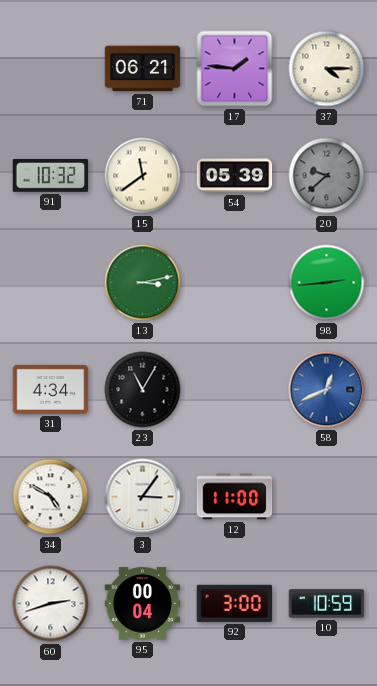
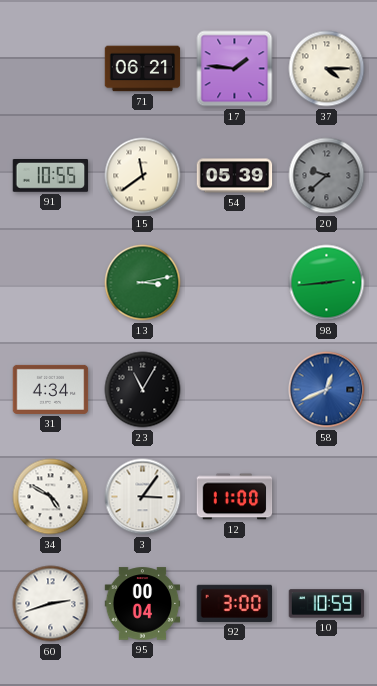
91: 10:32 -> 10:55
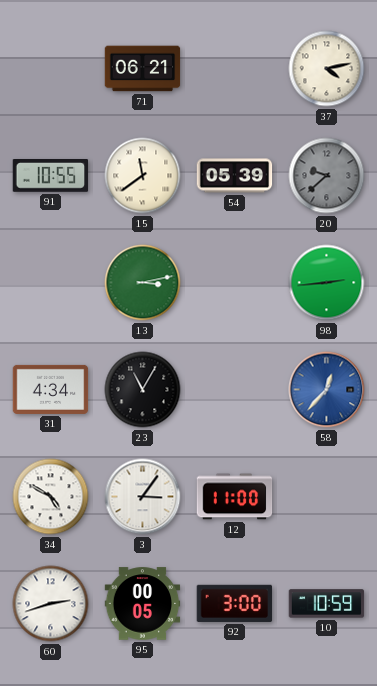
17: 1:46 -> none
37: 4:15 -> 4:13
58: 12:41 -> 12:37
95: 00:04 -> 00:05
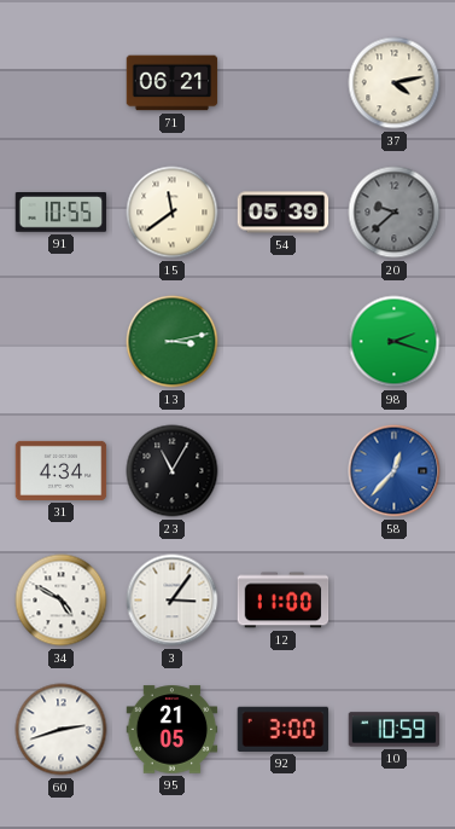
98: 2:44 -> 2:18
95: 00:05 -> 21:05
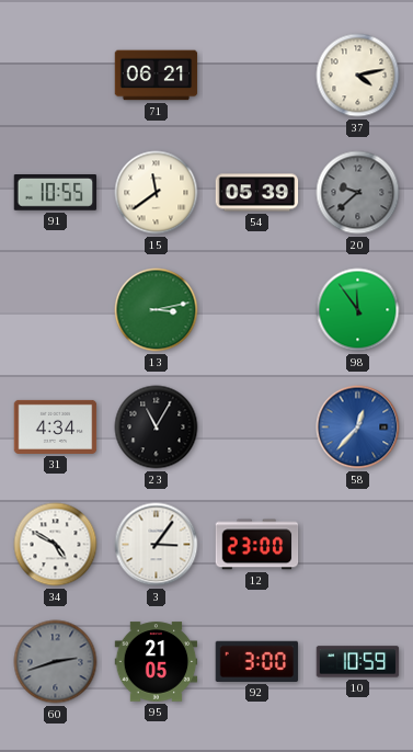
98: 2:18 -> 11:54
12: 11:00 -> 23:00
60 dial: white -> grey
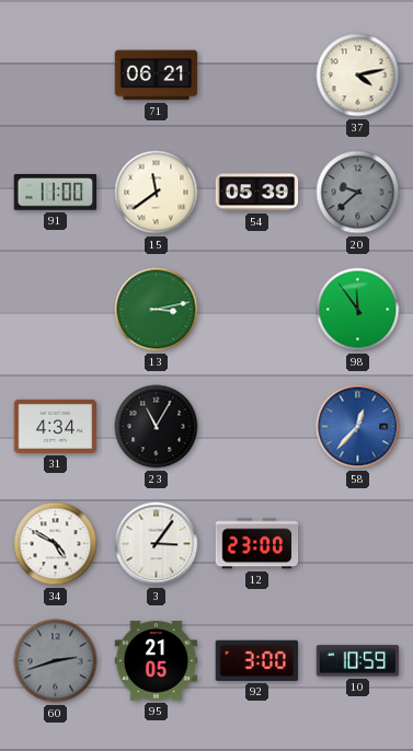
91: 10:55 -> 11:00
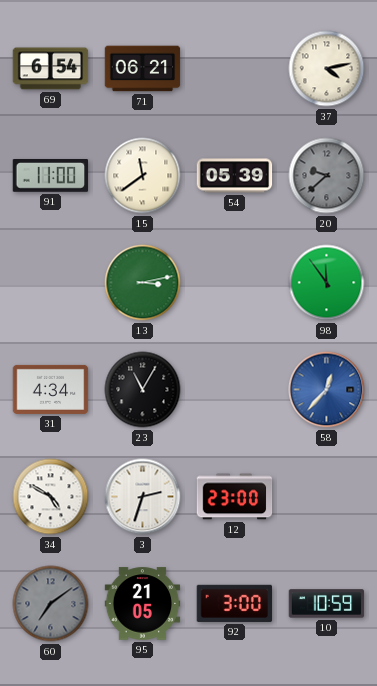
69: none -> 6:54
3: 3:06 -> 2:33
60: 2:42 -> 7:09
